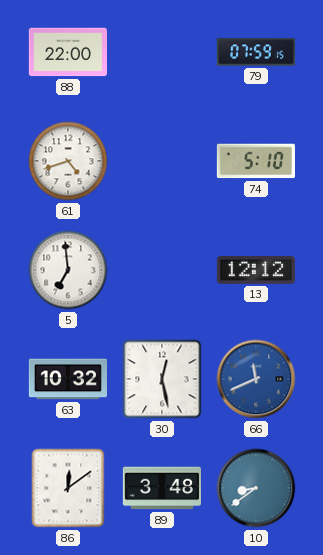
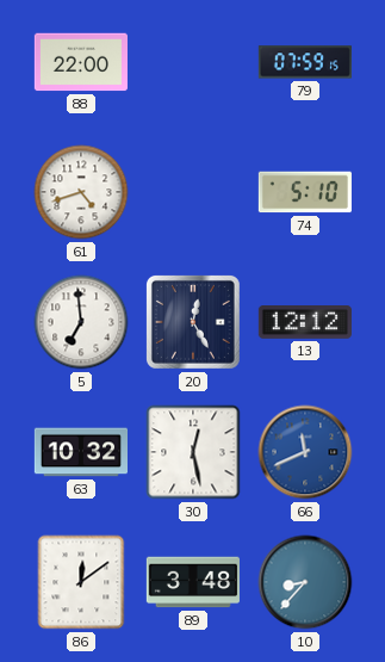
20: none -> 12:25
10: 8:39 -> 8:37
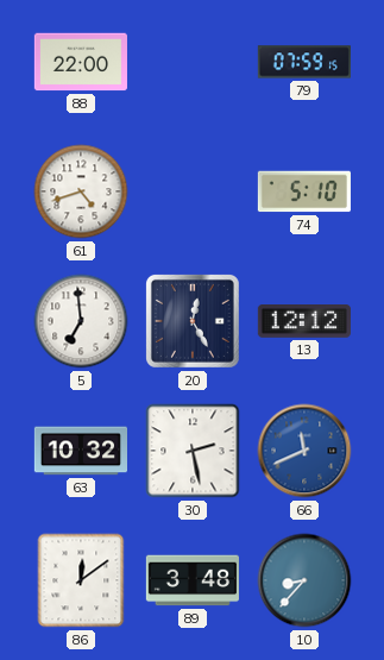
30: 12:28 -> 2:28
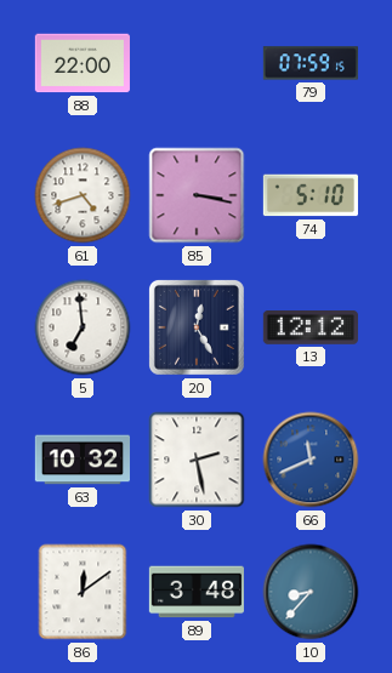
85: none -> 3:17
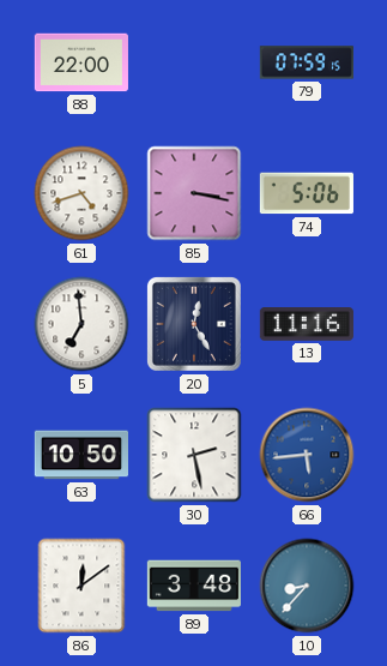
74: 5:10 -> 5:06
13: 12:12 -> 11:16
63: 10:32 -> 10:50
66: 11:41 -> 5:44
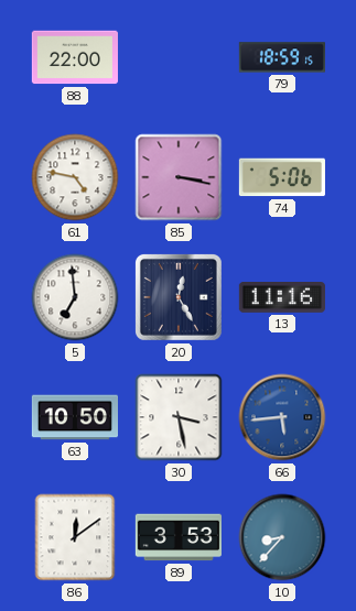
79: 07:59 -> 18:59
61: 4:42 -> 4:47
30: 2:28 -> 3:28
89: 3:48 -> 3:53
